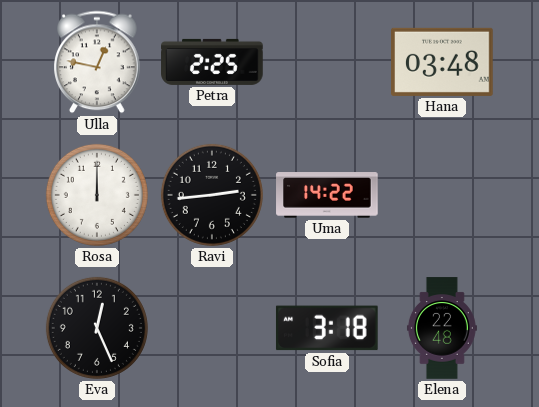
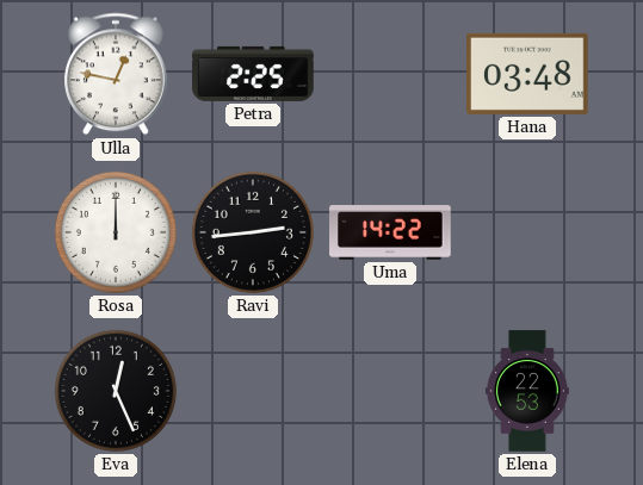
Sofia: 3:18 -> none
Elena: 22:48 -> 22:53
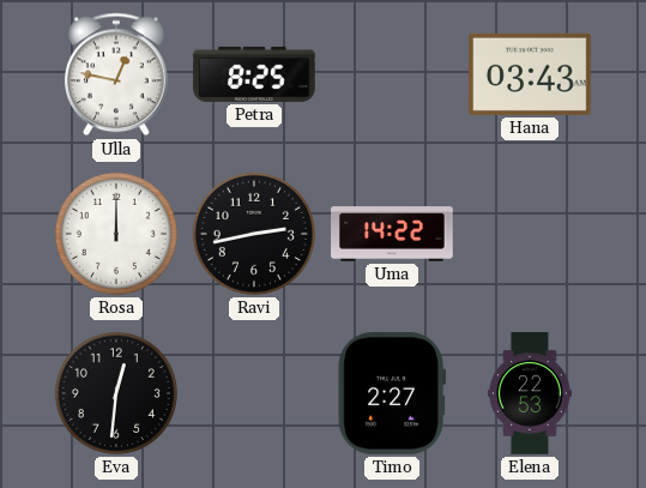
Petra: 2:25 -> 8:25
Hana: 03:48 -> 03:43
Ravi: 2:44 -> 2:43
Eva: 12:26 -> 12:31
Timo: none -> 2:27
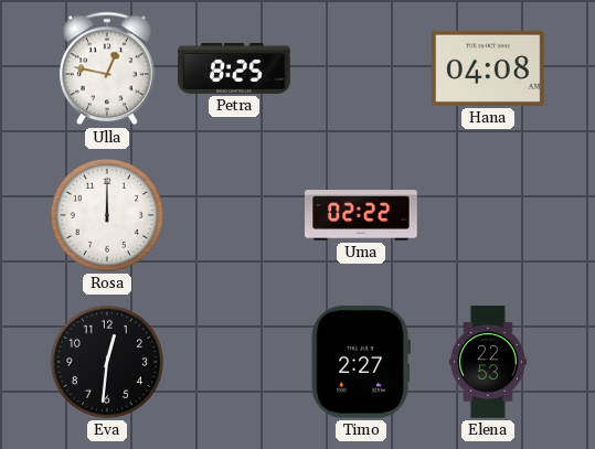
Hana: 03:43 -> 04:08
Ravi: 2:43 -> none
Uma: 14:22 -> 02:22
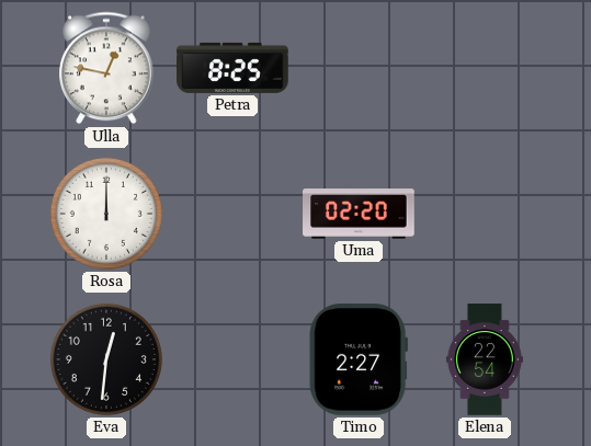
Hana: 04:08 -> none
Uma: 02:22 -> 02:20
Elena: 22:53 -> 22:54
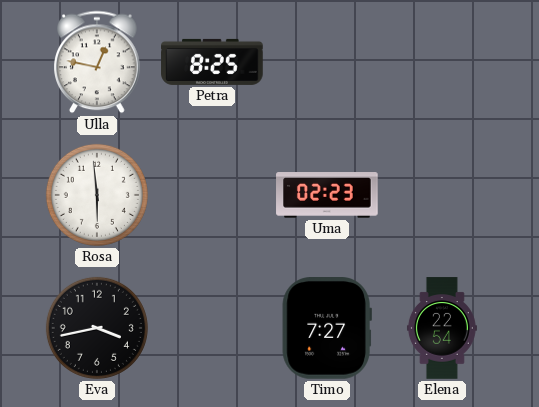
Rosa: 12:00 -> 5:59
Uma: 02:20 -> 02:23
Eva: 12:31 -> 3:43
Timo: 2:27 -> 7:27
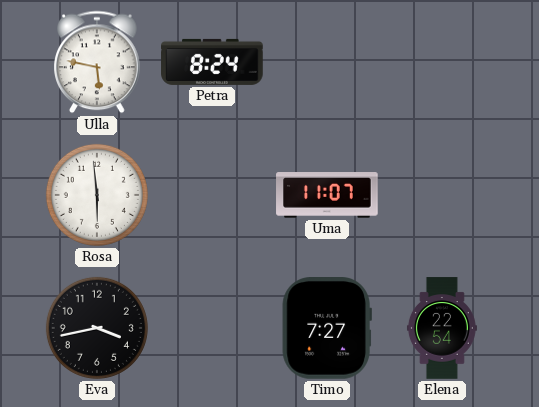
Ulla: 12:47 -> 5:47
Petra: 8:25 -> 8:24
Uma: 02:23 -> 11:07
